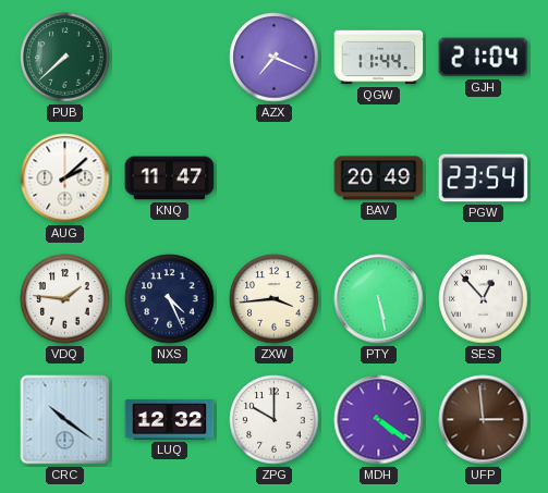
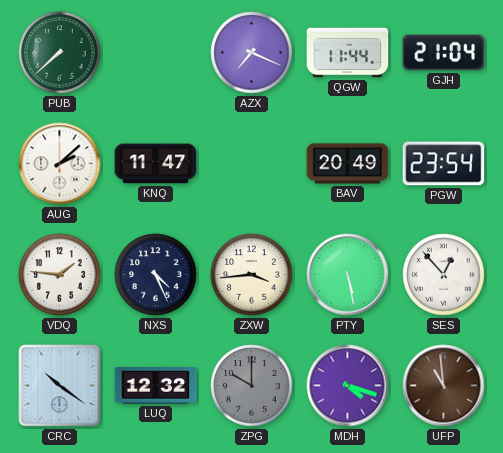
ZPG dial: white -> grey
MDH: 4:21 -> 4:18
UFP: 2:59 -> 10:59
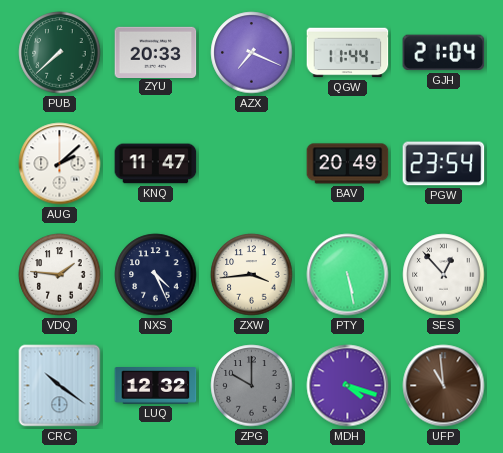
ZYU: none -> 20:33
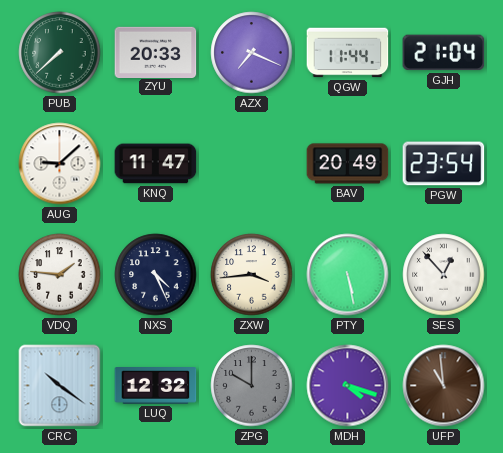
AUG: 2:08 -> 9:08
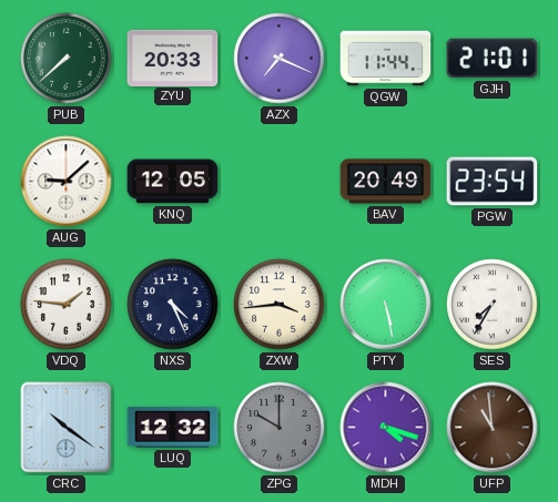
GJH: 21:04 -> 21:01
KNQ: 11:47 -> 12:05
SES: 12:53 -> 7:35
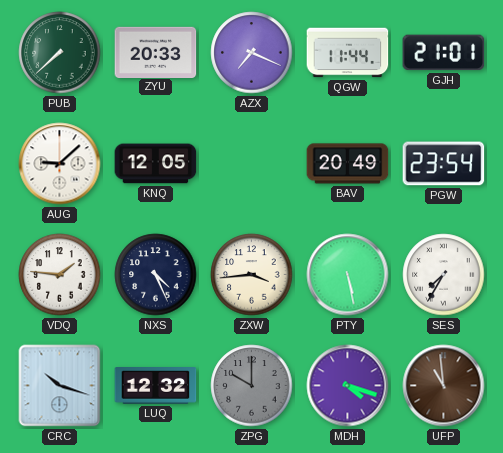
CRC: 10:21 -> 10:18
